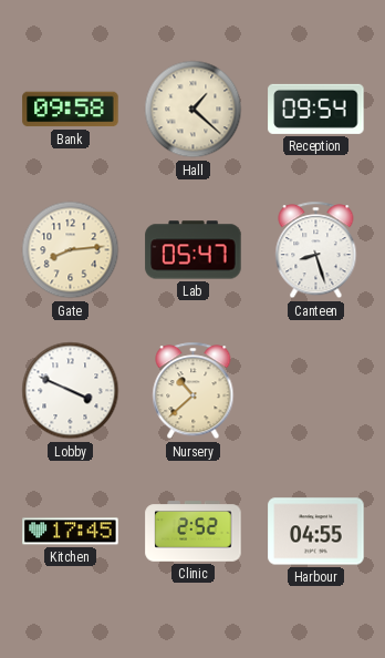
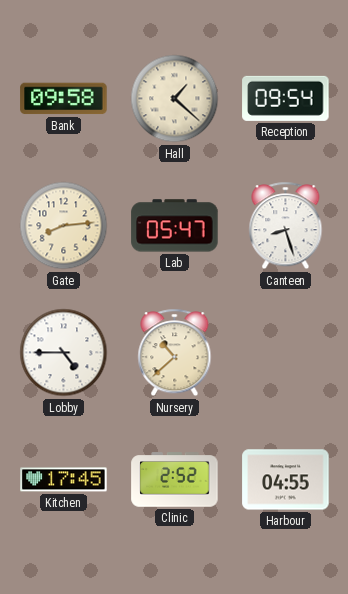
Lobby: 3:49 -> 4:45
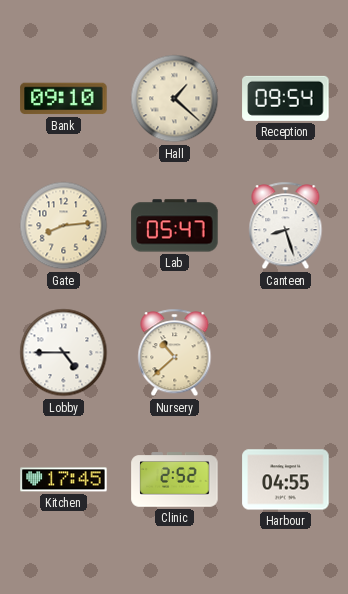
Bank: 09:58 -> 09:10
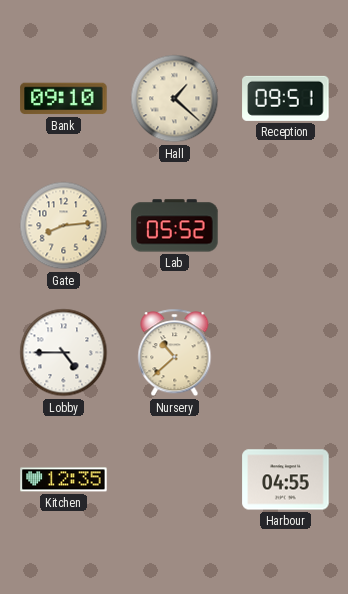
Reception: 09:54 -> 09:51
Lab: 05:47 -> 05:52
Canteen: 8:27 -> none
Kitchen: 17:45 -> 12:35
Clinic: 2:52 -> none
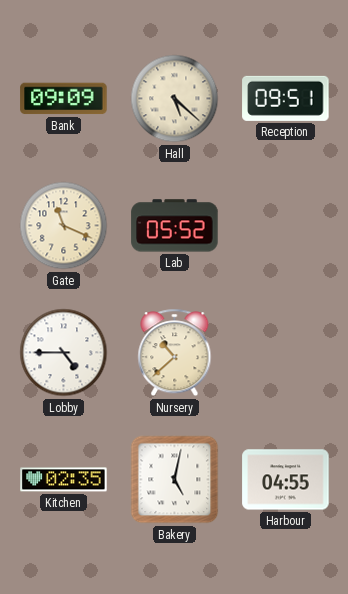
Bank: 09:10 -> 09:09
Hall: 1:22 -> 5:22
Gate: 8:14 -> 11:19
Kitchen: 12:35 -> 02:35
Bakery: none -> 5:02
